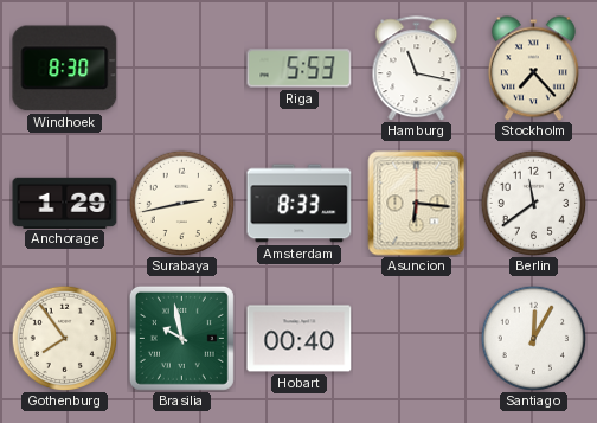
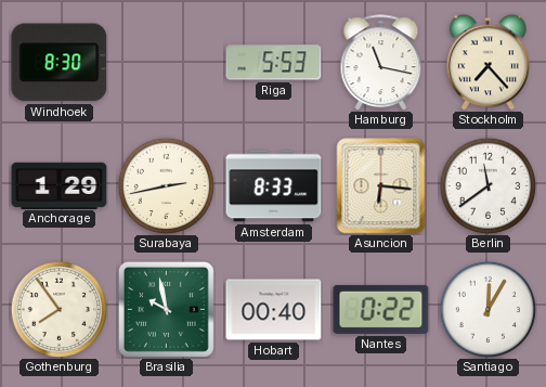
Nantes: none -> 0:22
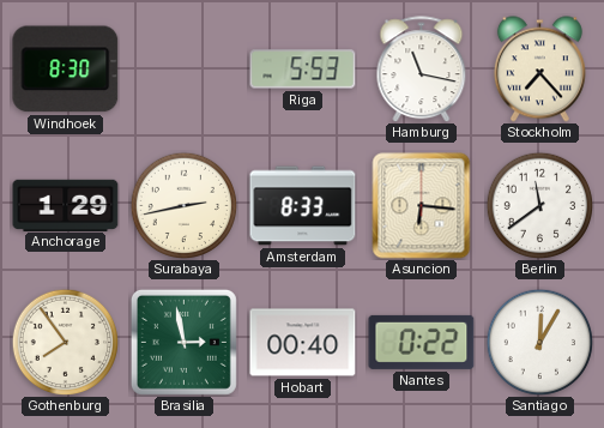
Brasilia: 9:58 -> 2:58
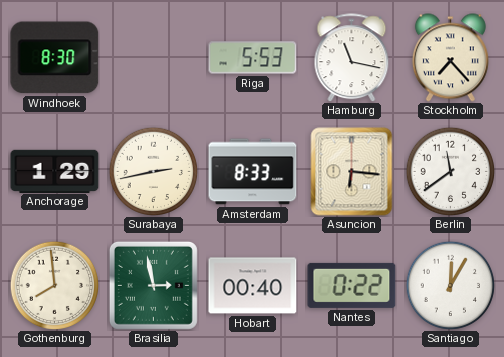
Gothenburg: 7:54 -> 7:59
